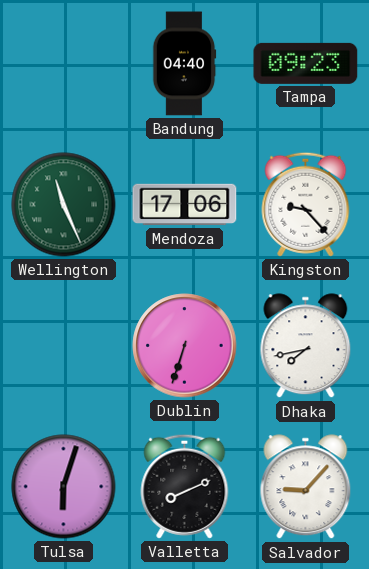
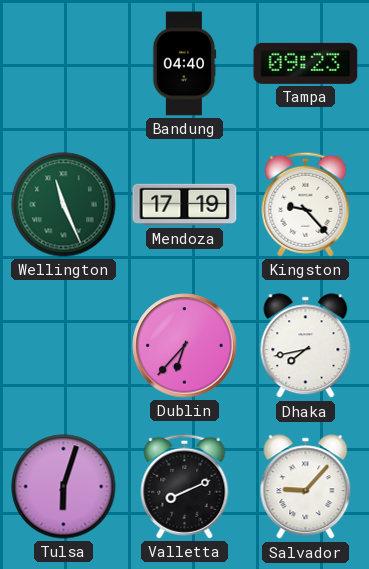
Mendoza: 17:06 -> 17:19
Dublin: 6:33 -> 6:37
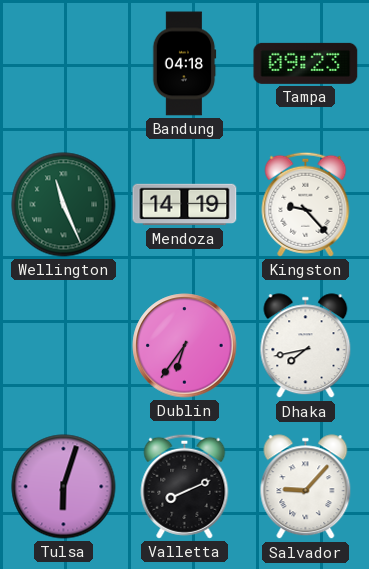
Bandung: 04:40 -> 04:18
Mendoza: 17:19 -> 14:19
Dublin: 6:37 -> 6:36
